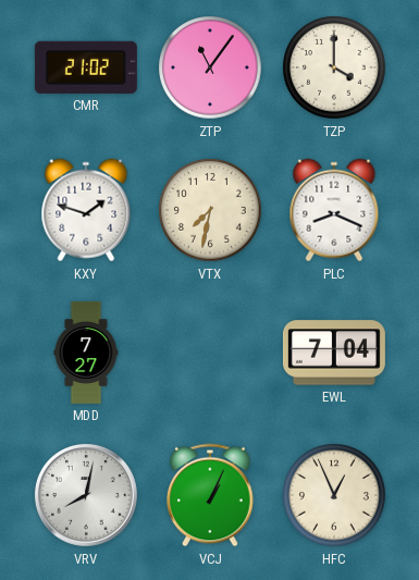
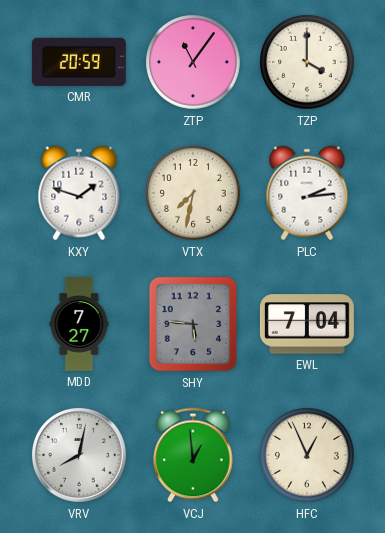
CMR: 21:02 -> 20:59
PLC: 8:19 -> 2:14
SHY: none -> 5:46
VCJ: 1:04 -> 12:59
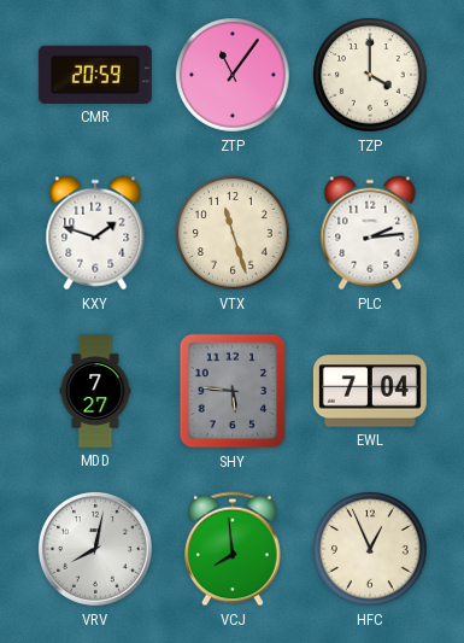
VTX: 7:32 -> 11:27
VCJ: 12:59 -> 7:59
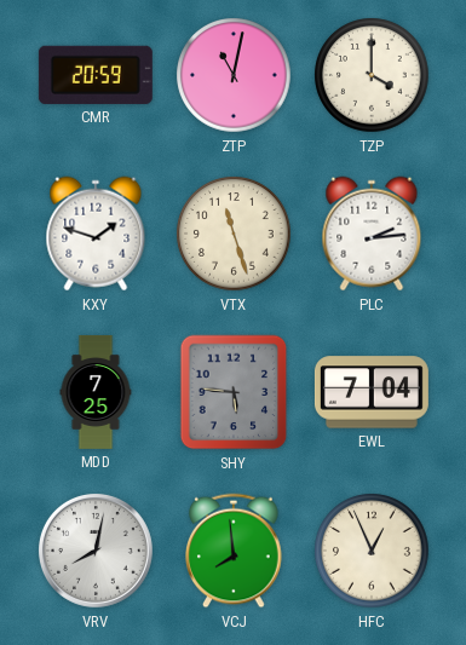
ZTP: 11:06 -> 11:02
MDD: 7:27 -> 7:25
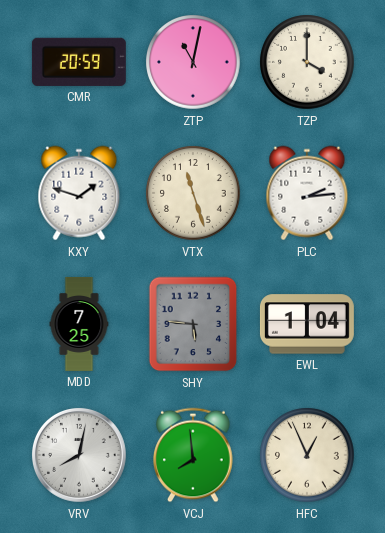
EWL: 7:04 -> 1:04
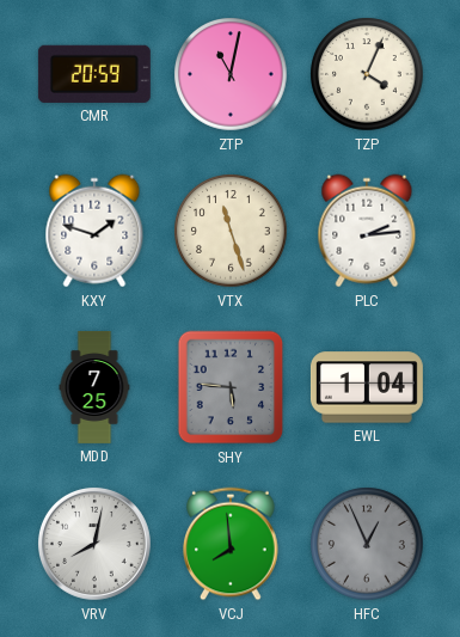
TZP: 4:00 -> 4:04
HFC dial: cream -> grey
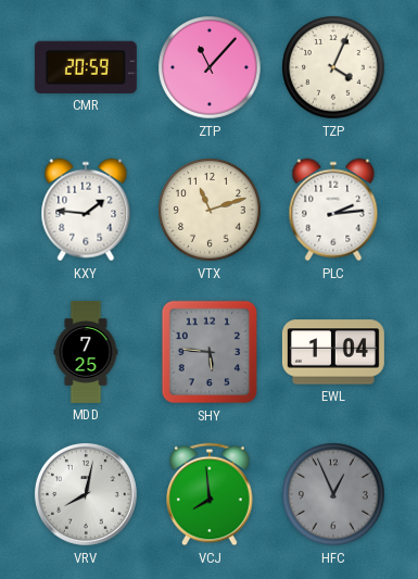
ZTP: 11:02 -> 11:07
KXY: 1:48 -> 1:46
VTX: 11:27 -> 11:12
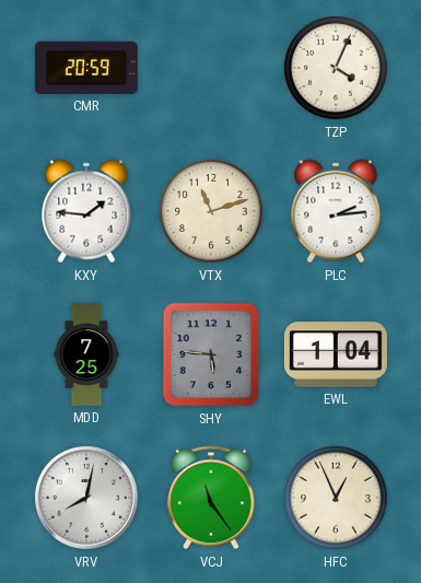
ZTP: 11:07 -> none
VCJ: 7:59 -> 11:24
HFC dial: grey -> cream
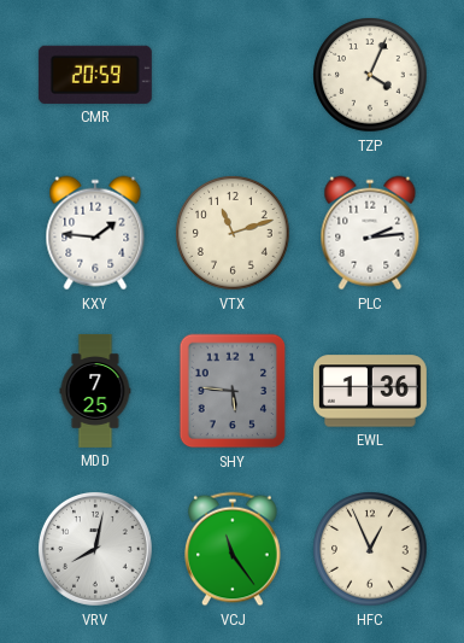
EWL: 1:04 -> 1:36
